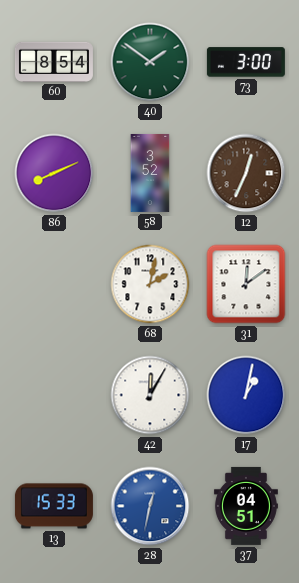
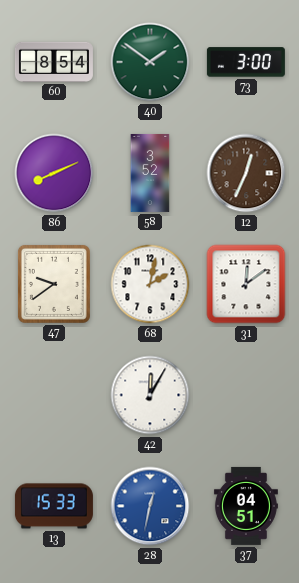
47: none -> 9:39
17: 1:02 -> none
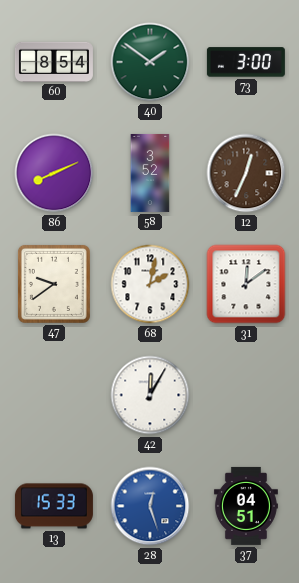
28: 12:32 -> 12:27
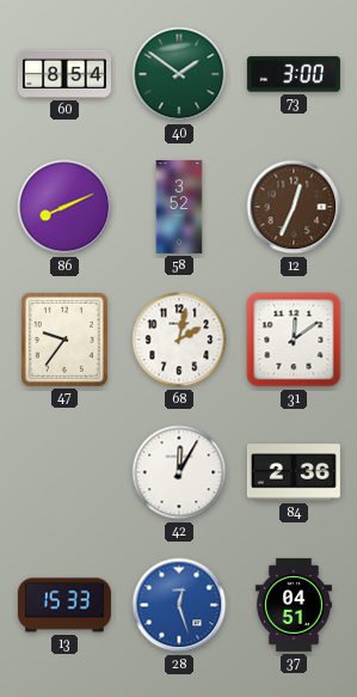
47: 9:39 -> 9:36
84: none -> 2:36
